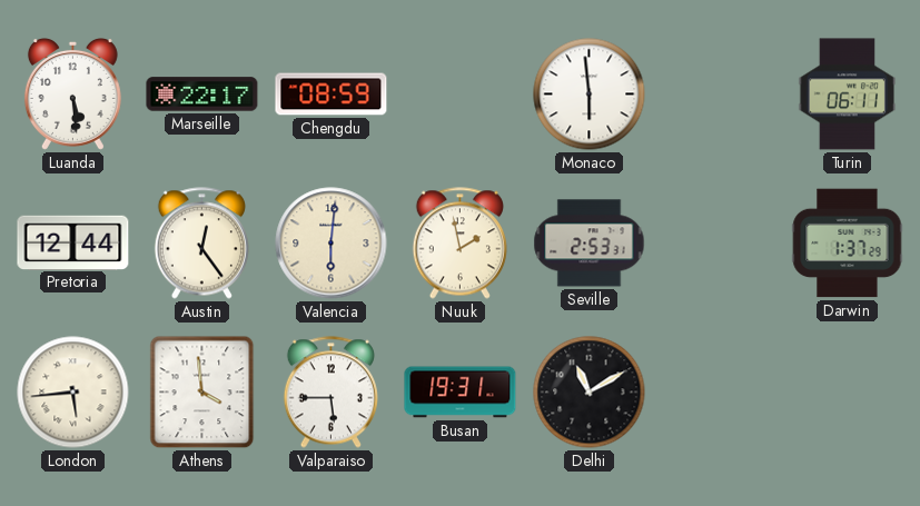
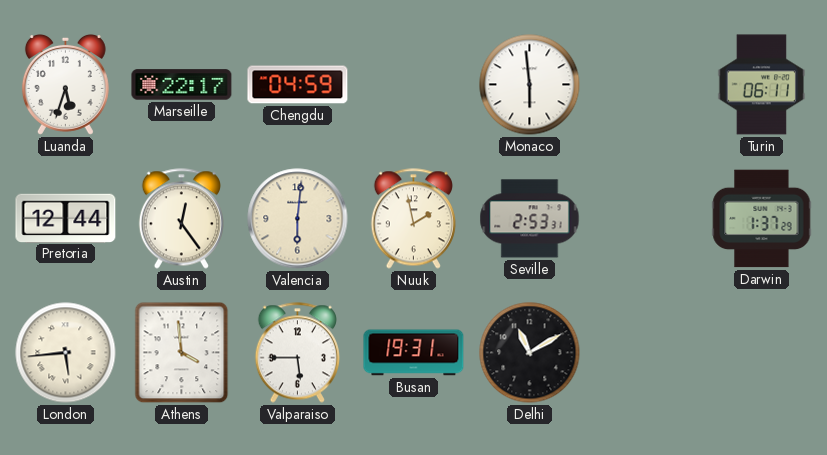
Luanda: 5:29 -> 5:33
Chengdu: 08:59 -> 04:59
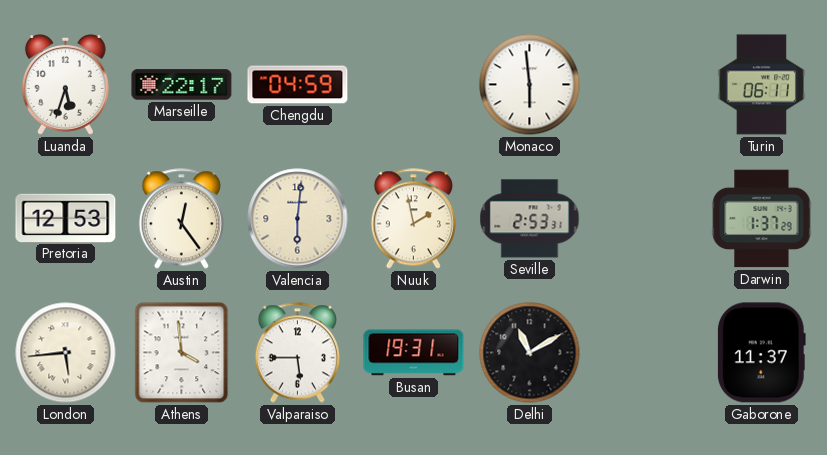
Pretoria: 12:44 -> 12:53
Gaborone: none -> 11:37
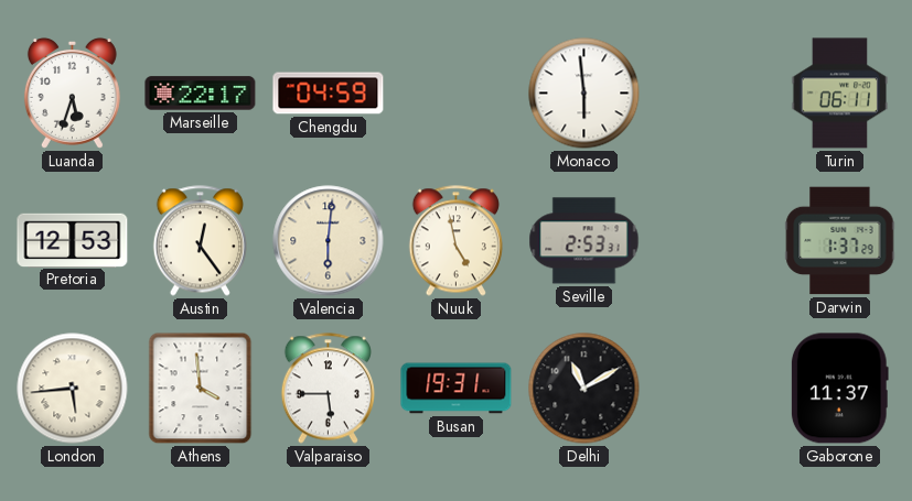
Nuuk: 1:58 -> 4:58
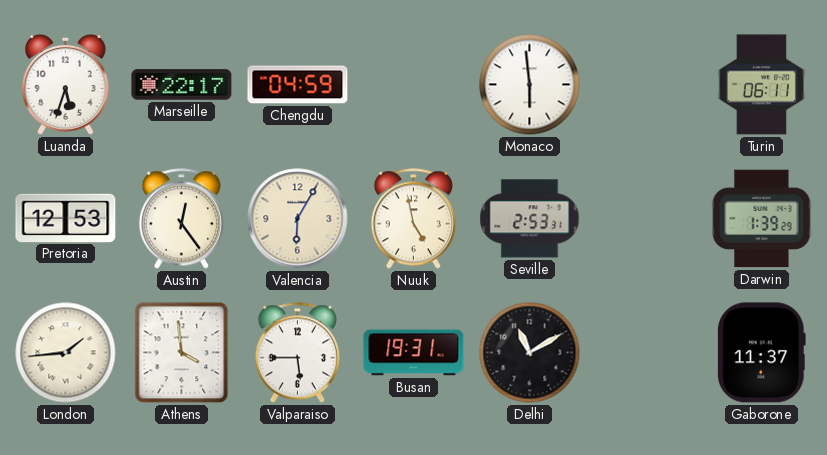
Valencia: 6:01 -> 6:05
Darwin: 1:37 -> 1:39
London: 5:44 -> 1:44
